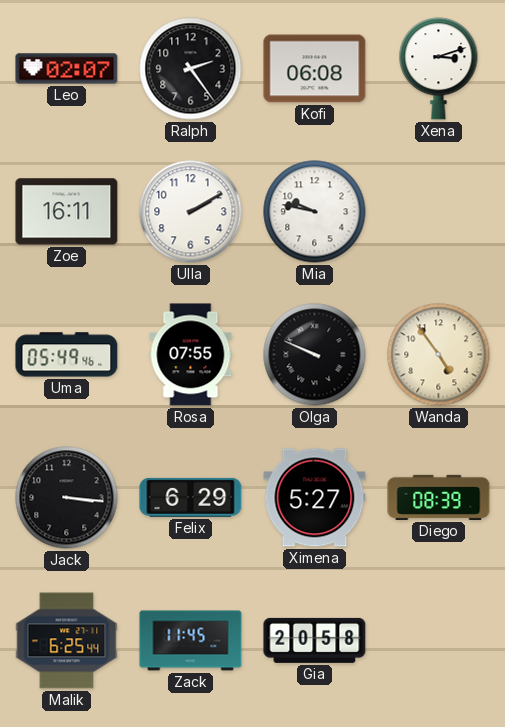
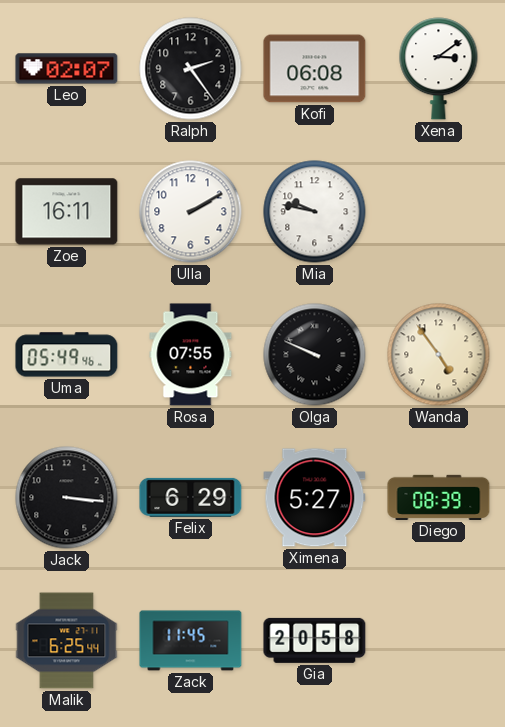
Xena: 3:12 -> 3:09
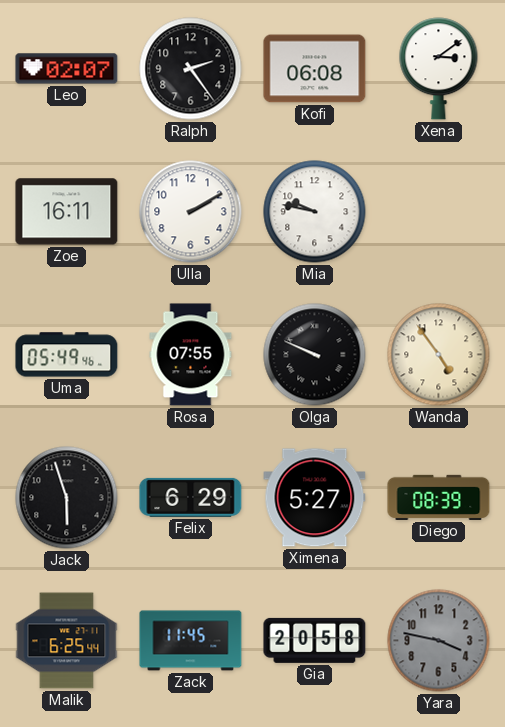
Jack: 3:16 -> 5:57
Yara: none -> 3:47
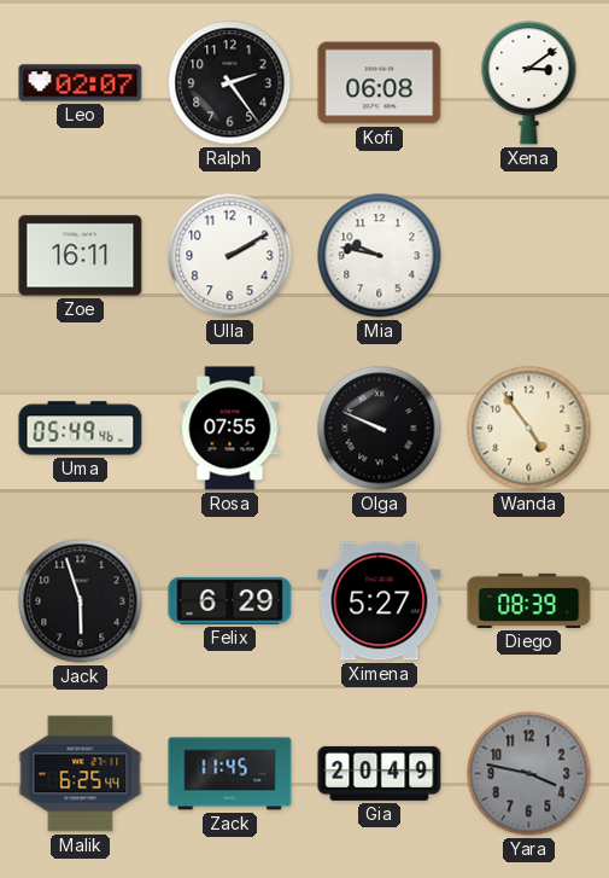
Gia: 20:58 -> 20:49
